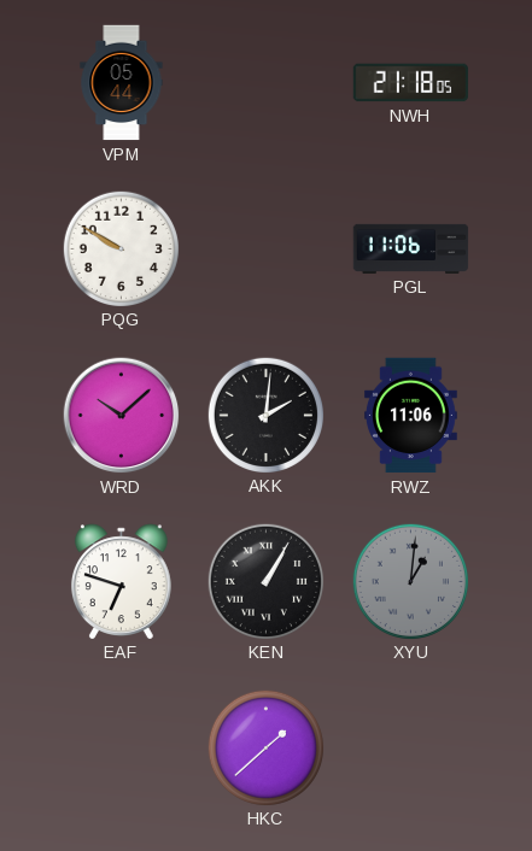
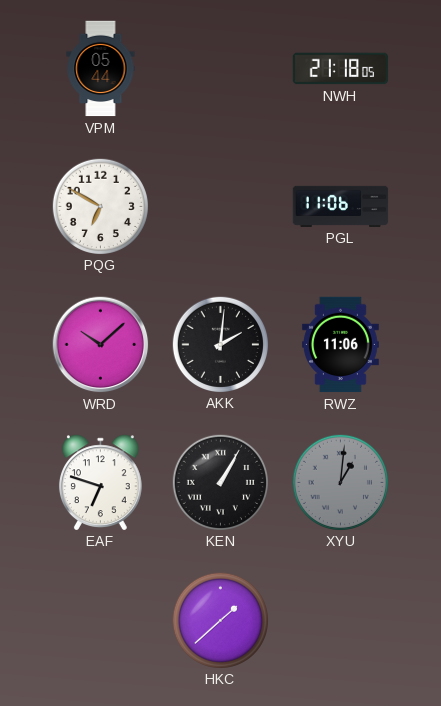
PQG: 9:50 -> 6:50
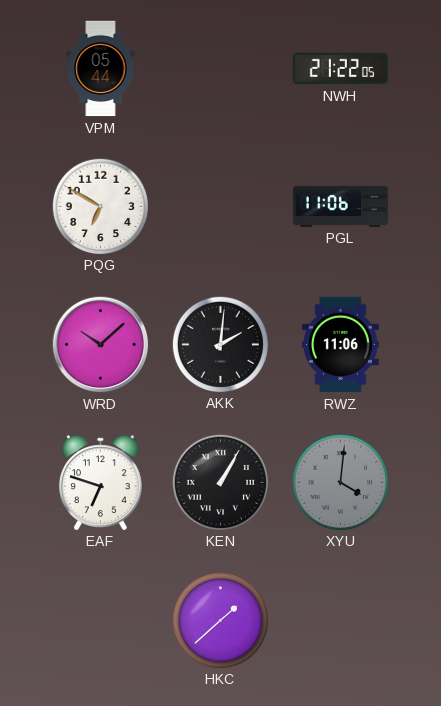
NWH: 21:18 -> 21:22
XYU: 1:01 -> 4:01
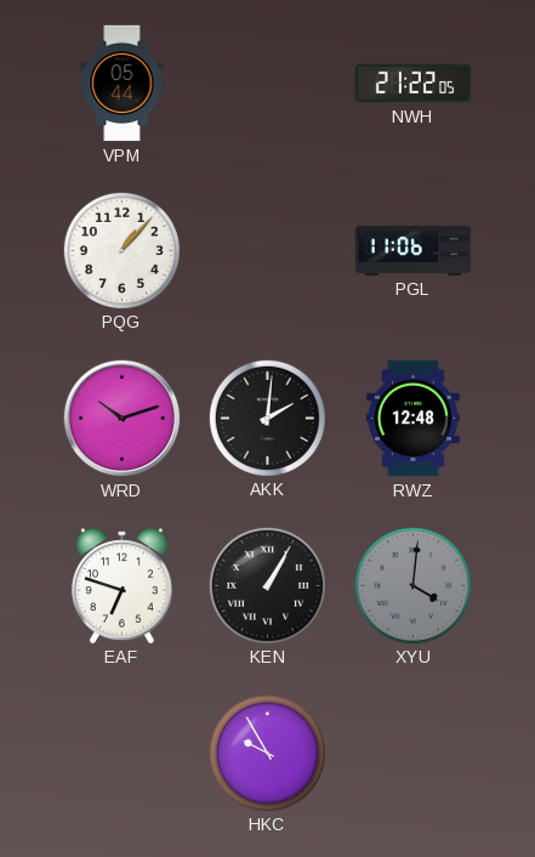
PQG: 6:50 -> 1:07
WRD: 10:08 -> 10:12
RWZ: 11:06 -> 12:48
HKC: 1:38 -> 9:55
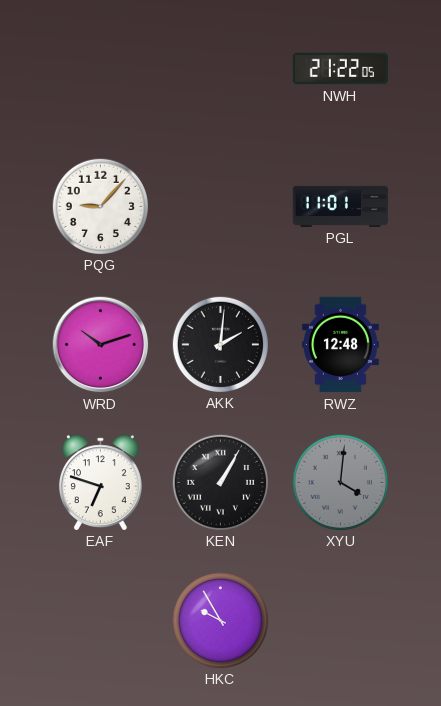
VPM: 05:44 -> none
PQG: 1:07 -> 9:07
PGL: 11:06 -> 11:01
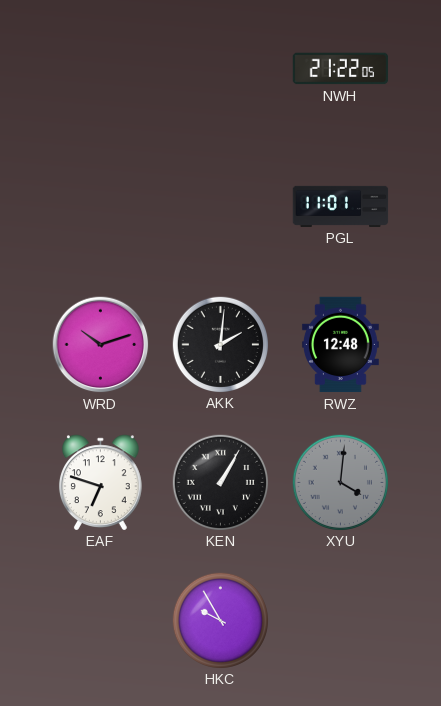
PQG: 9:07 -> none
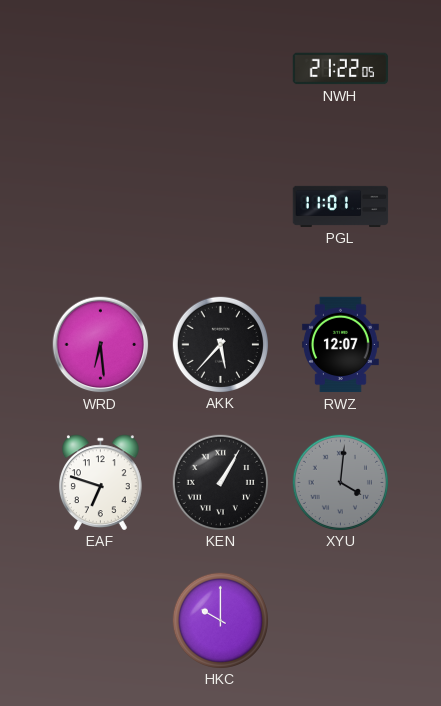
WRD: 10:12 -> 6:29
AKK: 2:01 -> 5:37
RWZ: 12:48 -> 12:07
HKC: 9:55 -> 10:00
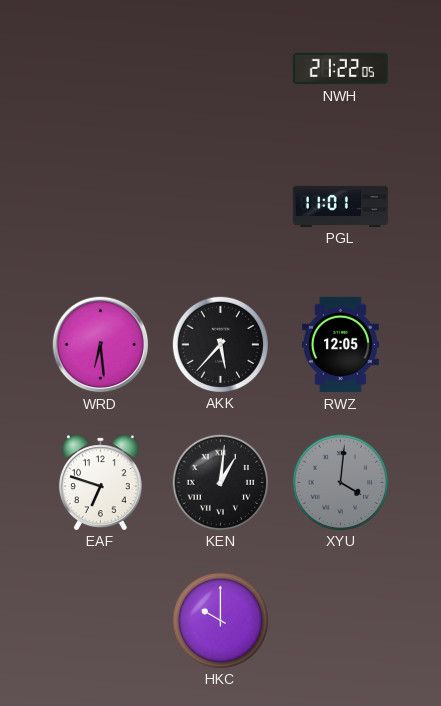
RWZ: 12:07 -> 12:05
KEN: 1:05 -> 1:01
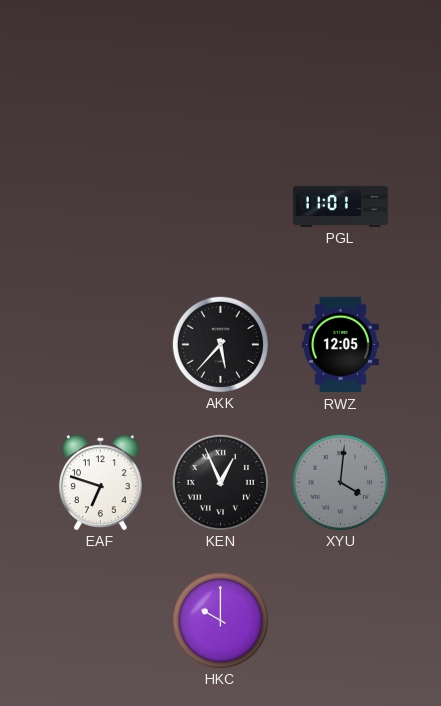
NWH: 21:22 -> none
WRD: 6:29 -> none
KEN: 1:01 -> 12:56
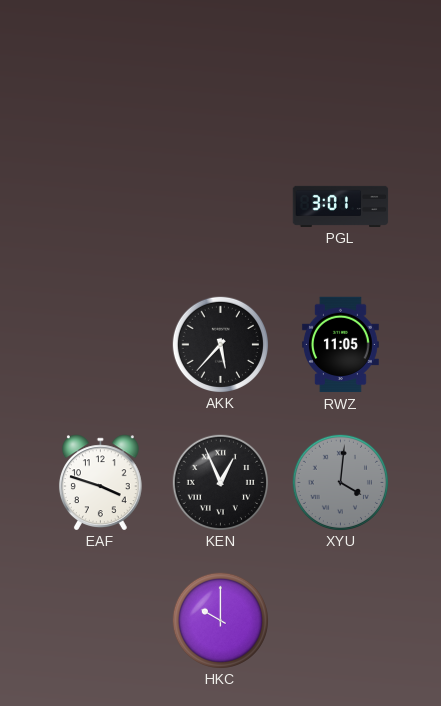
PGL: 11:01 -> 3:01
RWZ: 12:05 -> 11:05
EAF: 6:48 -> 3:48
